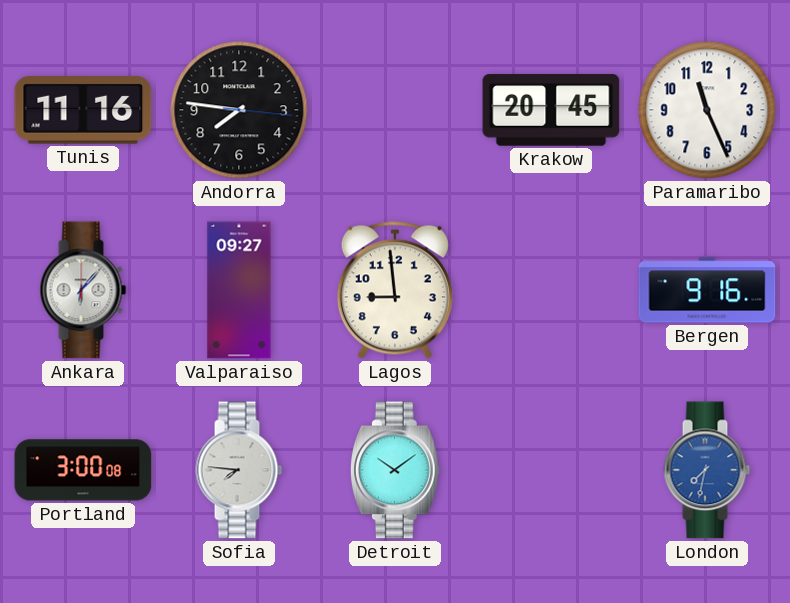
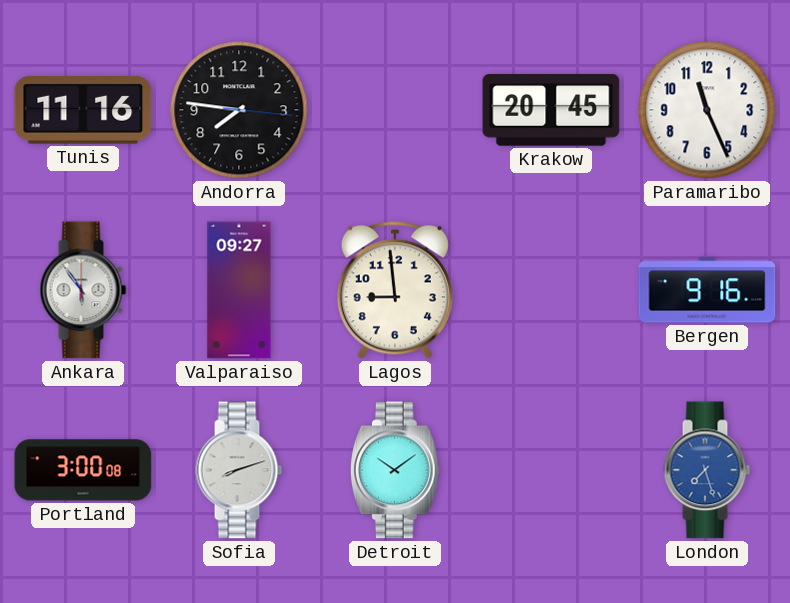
Ankara: 6:07 -> 5:54
Sofia: 7:46 -> 8:12
London: 7:32 -> 7:27
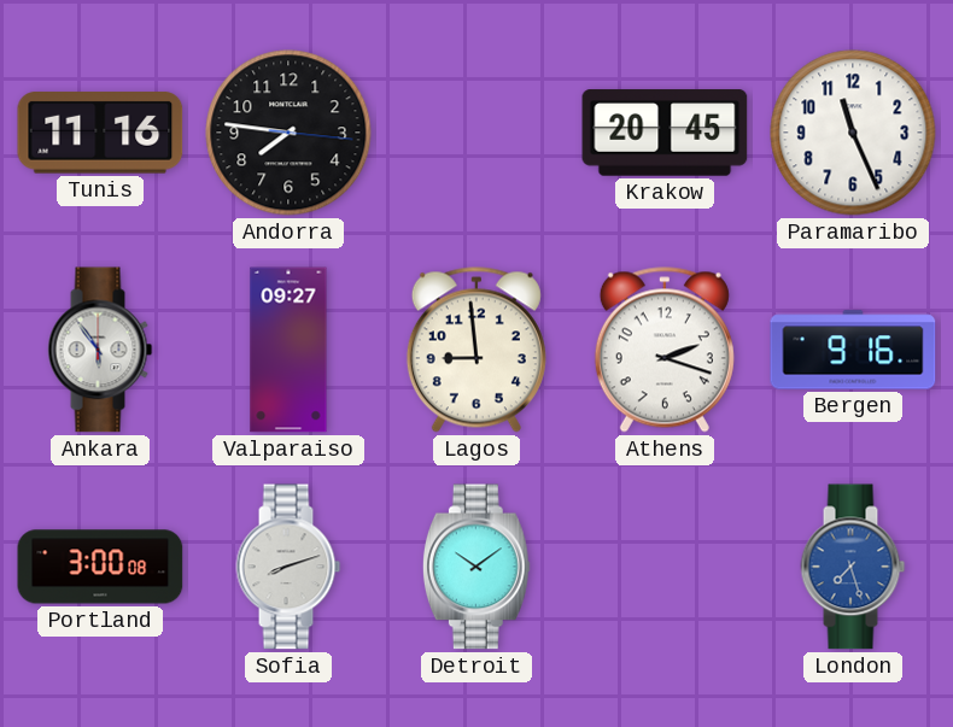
Athens: none -> 2:18
